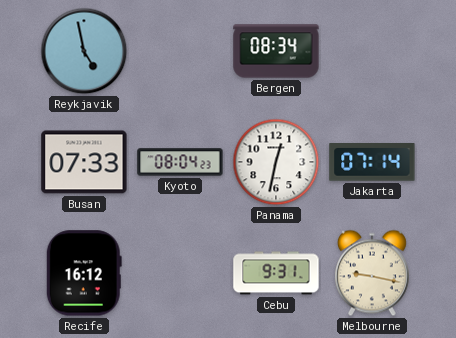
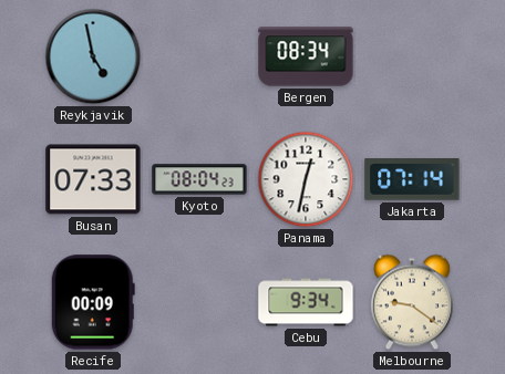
Recife: 16:12 -> 00:09
Cebu: 9:31 -> 9:34
Melbourne: 9:17 -> 9:21
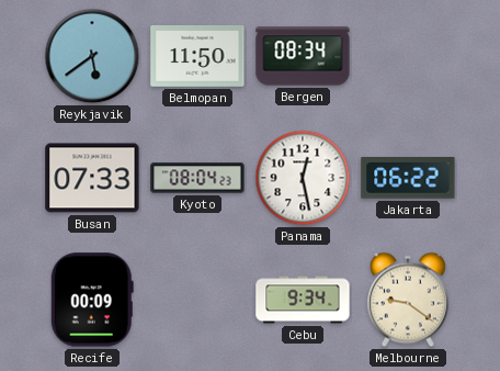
Reykjavik: 4:58 -> 5:39
Belmopan: none -> 11:50
Panama: 12:32 -> 12:28
Jakarta: 07:14 -> 06:22
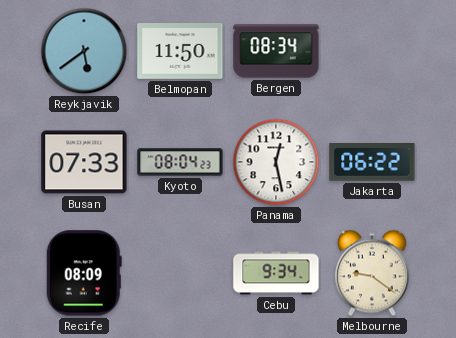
Recife: 00:09 -> 08:09
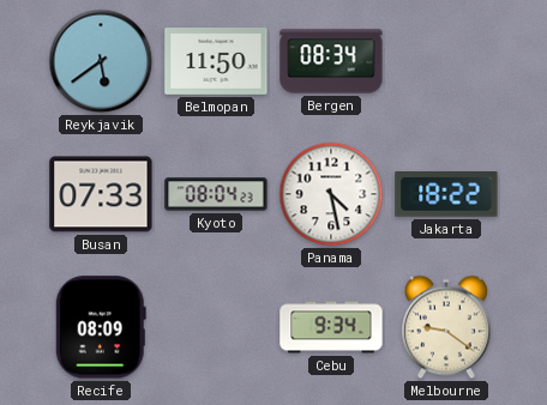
Panama: 12:28 -> 4:28
Jakarta: 06:22 -> 18:22
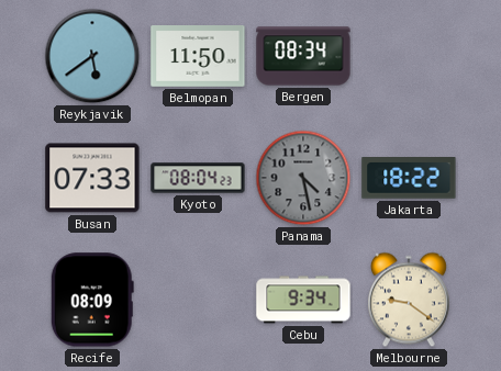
Panama dial: white -> grey
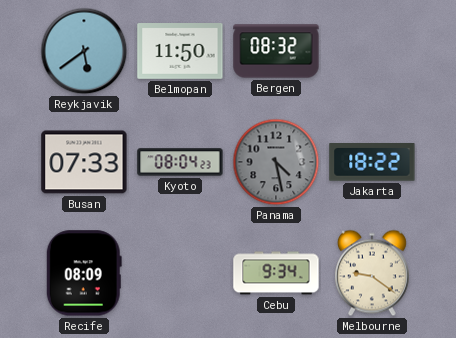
Bergen: 08:34 -> 08:32
